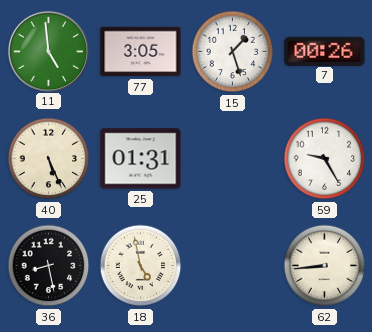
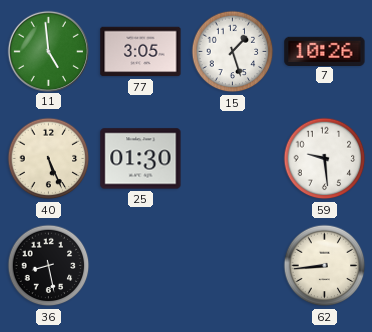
7: 00:26 -> 10:26
25: 01:31 -> 01:30
59: 9:25 -> 9:29
18: 4:58 -> none
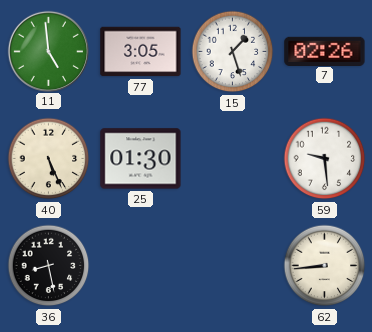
7: 10:26 -> 02:26
